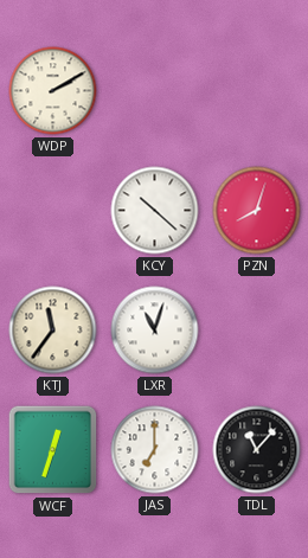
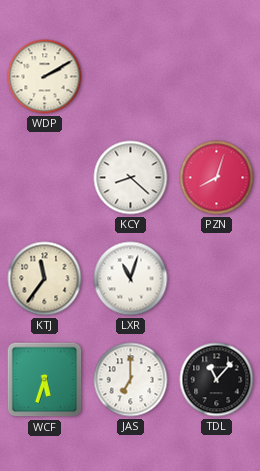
KCY: 10:22 -> 8:22
WCF: 12:33 -> 5:33
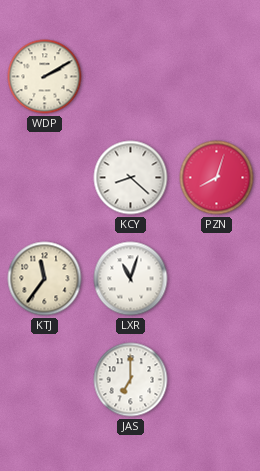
WCF: 5:33 -> none
TDL: 11:07 -> none
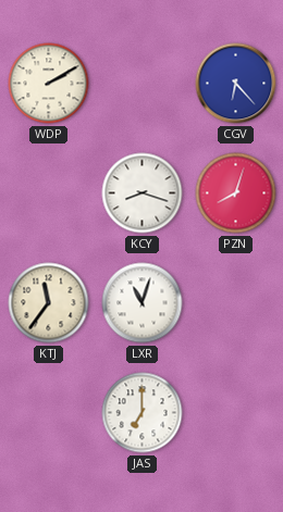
CGV: none -> 6:23
KCY: 8:22 -> 8:18
